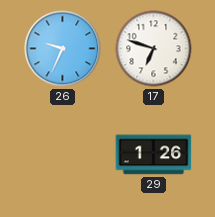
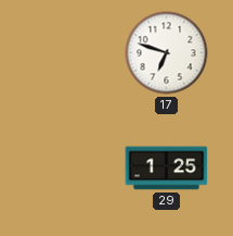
26: 9:34 -> none
29: 1:26 -> 1:25
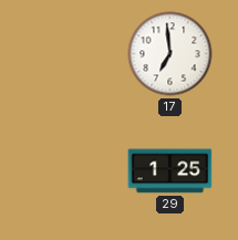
17: 6:48 -> 6:59
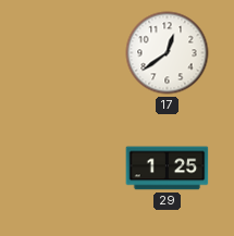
17: 6:59 -> 12:39
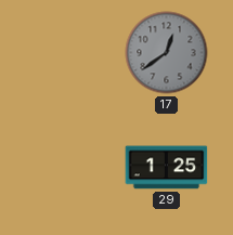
17 dial: white -> grey
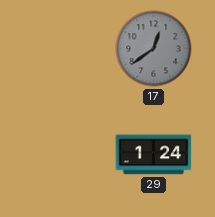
29: 1:25 -> 1:24
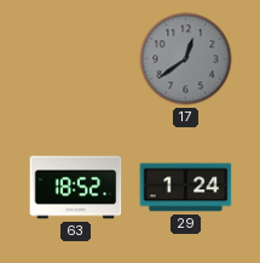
63: none -> 18:52
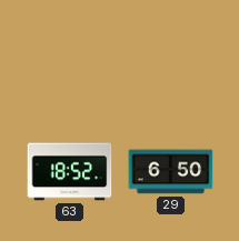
17: 12:39 -> none
29: 1:24 -> 6:50
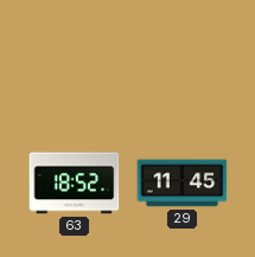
29: 6:50 -> 11:45
